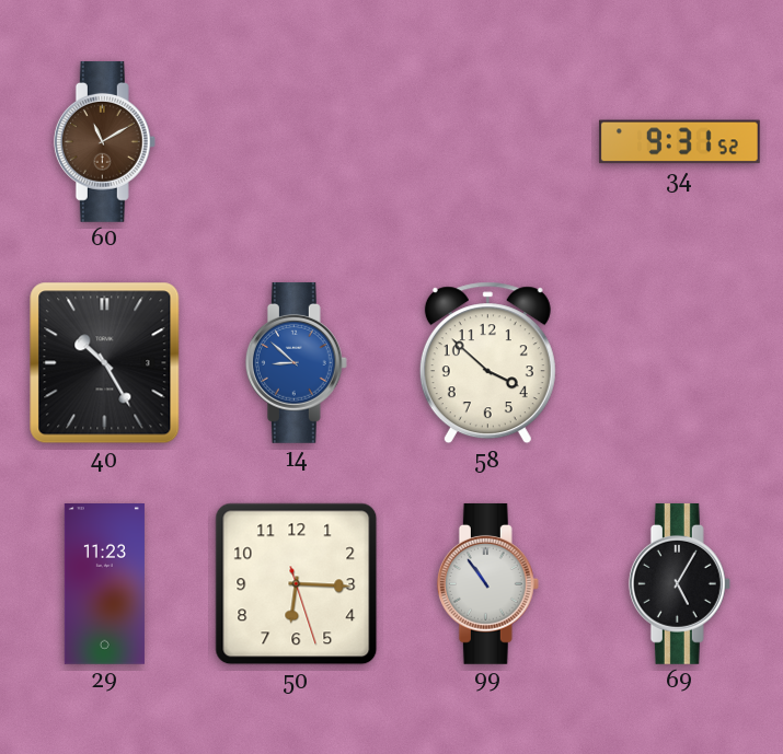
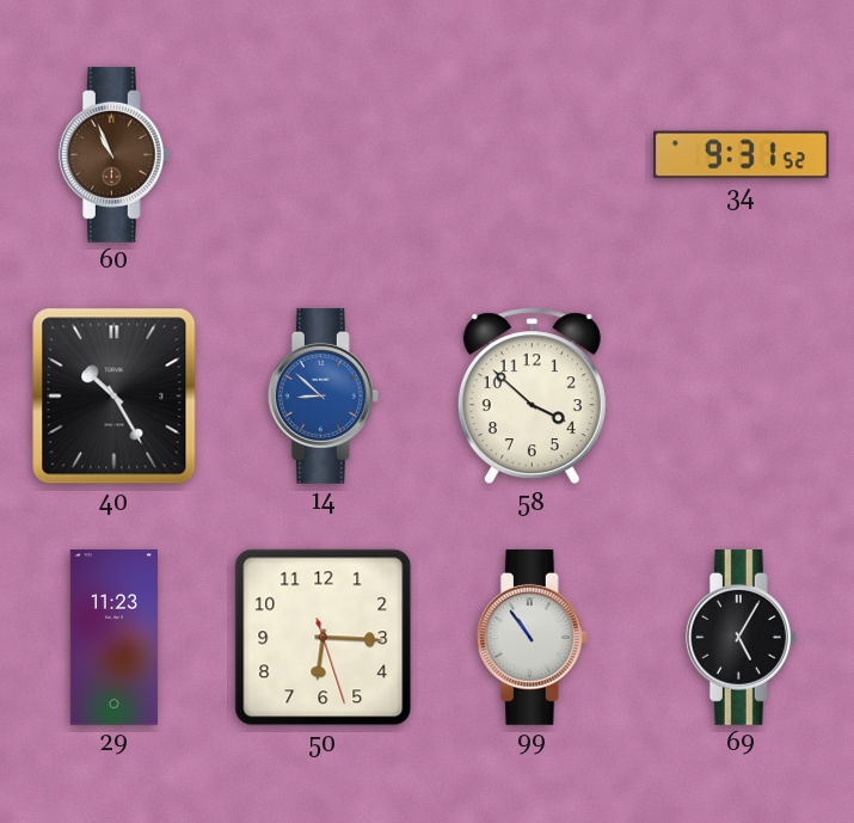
60: 11:10 -> 10:56
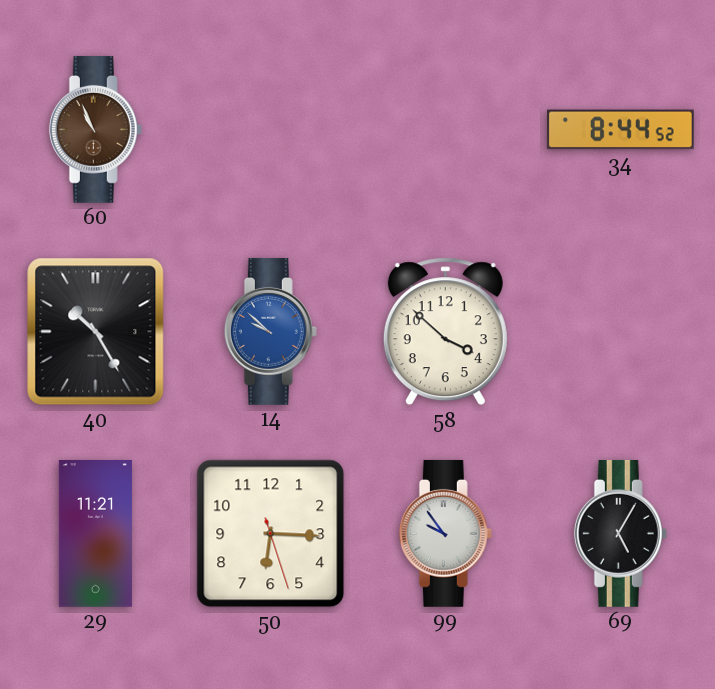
34: 9:31 -> 8:44
14: 8:52 -> 9:52
29: 11:23 -> 11:21
99: 10:54 -> 9:54
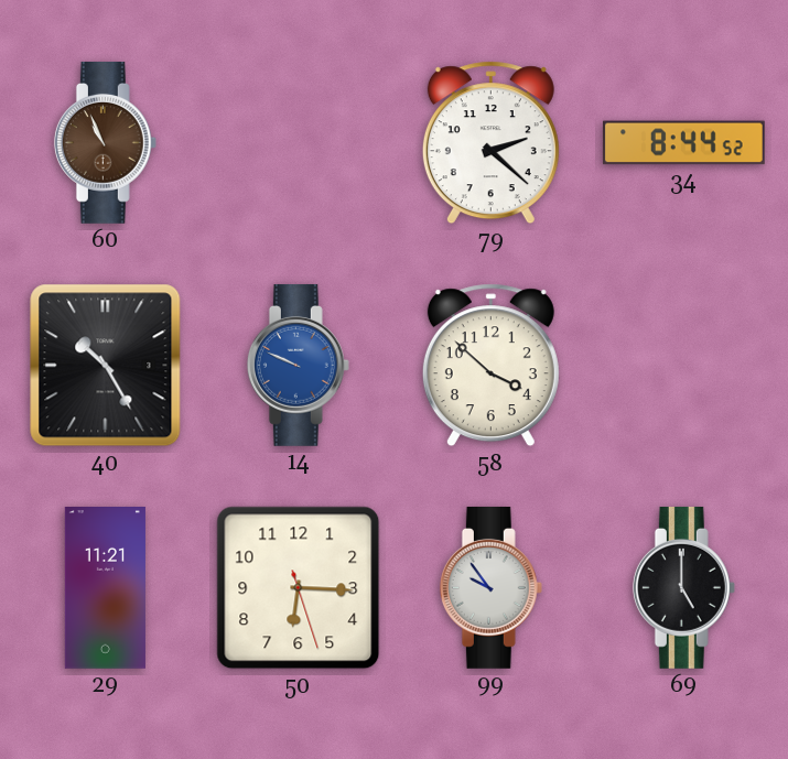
79: none -> 2:22
14: 9:52 -> 9:49
69: 5:05 -> 5:00
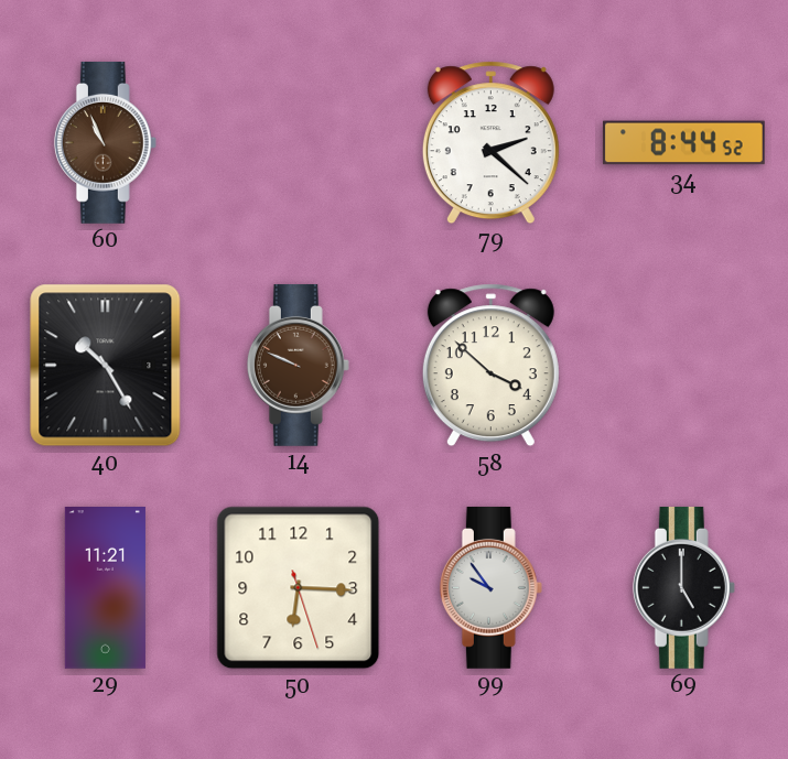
14 dial: blue -> brown
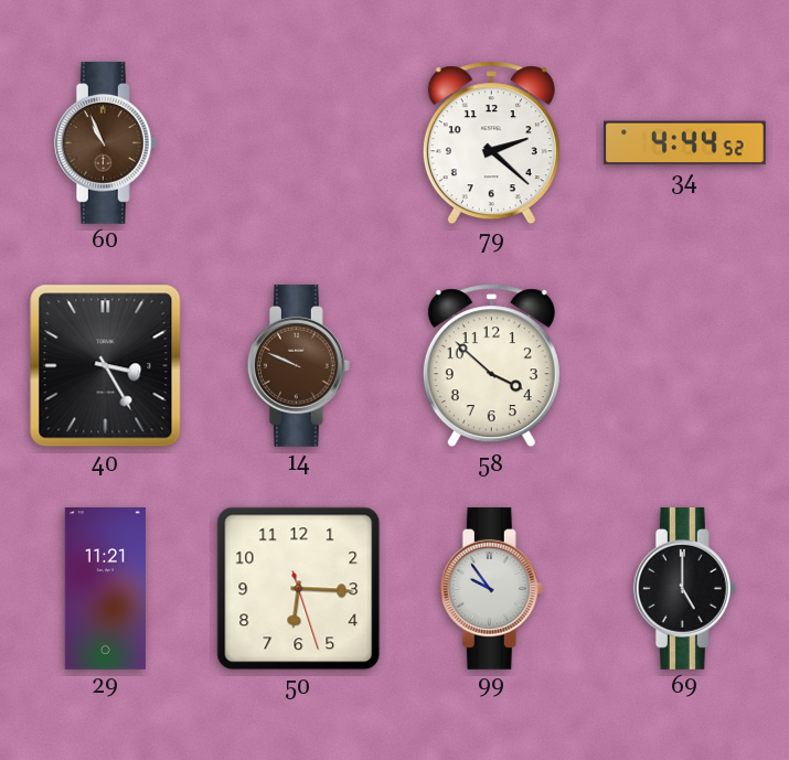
34: 8:44 -> 4:44
40: 10:25 -> 3:25
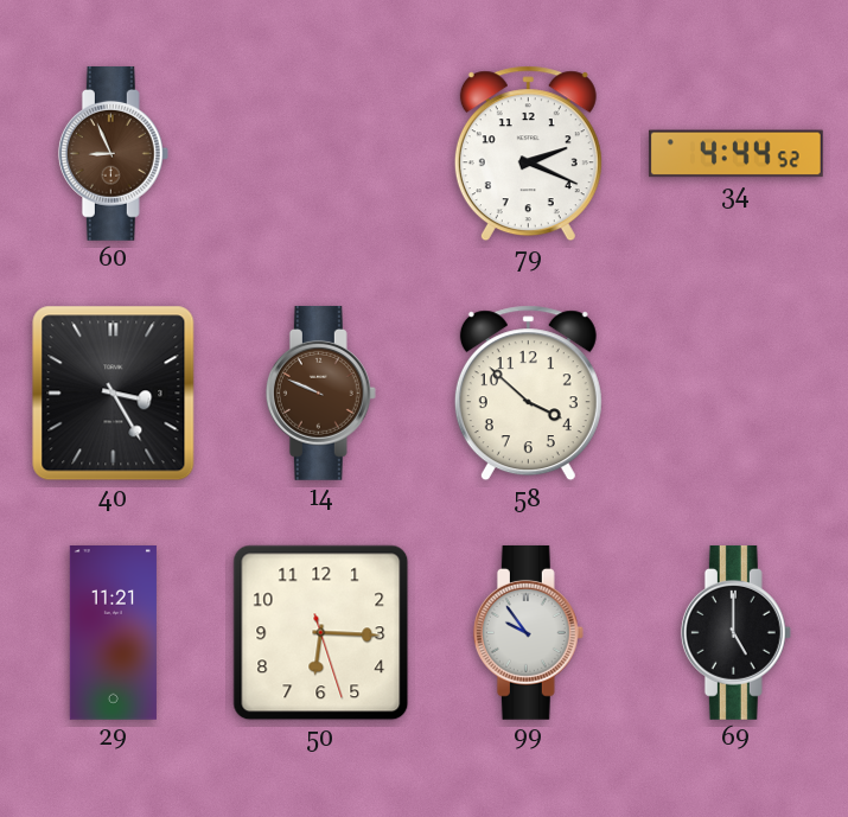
60: 10:56 -> 8:56
79: 2:22 -> 2:19
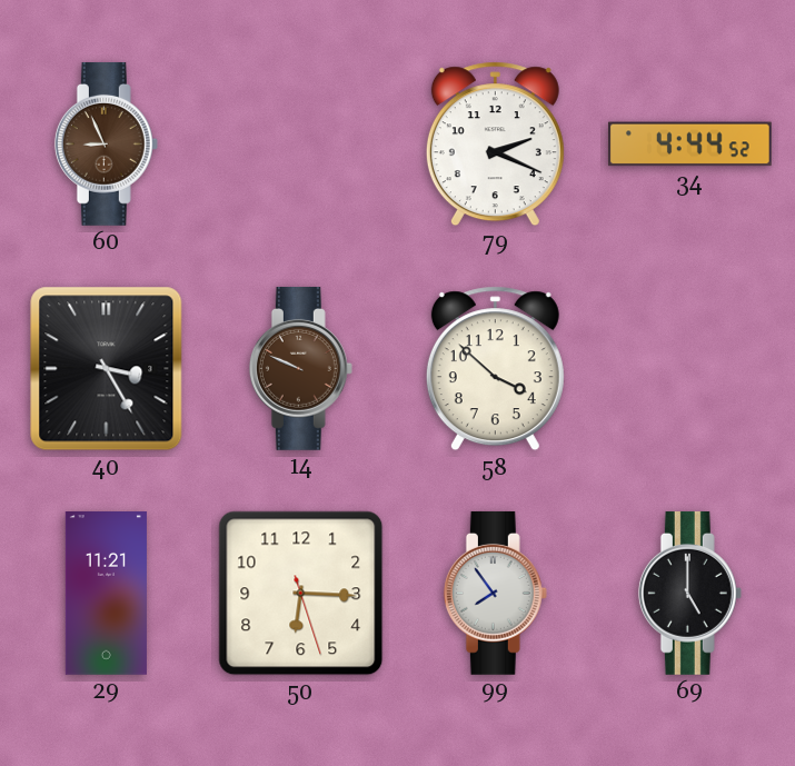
99: 9:54 -> 7:54
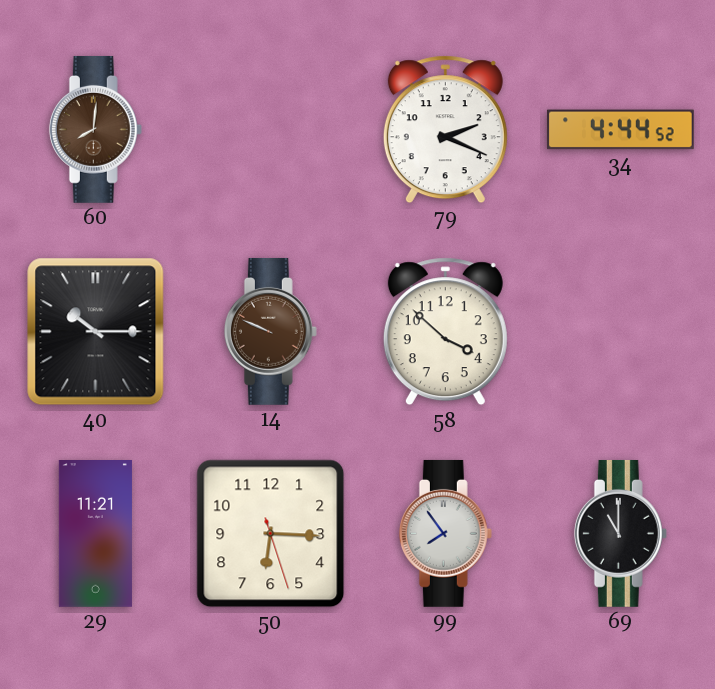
60: 8:56 -> 8:01
40: 3:25 -> 10:15
69: 5:00 -> 11:00
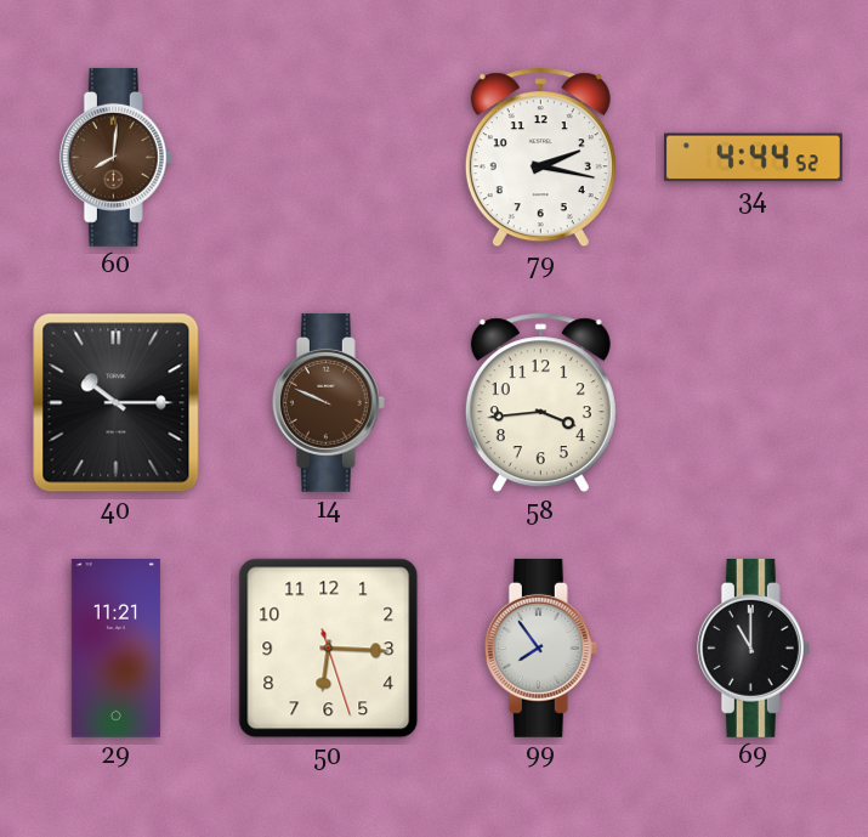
79: 2:19 -> 2:17
58: 3:52 -> 3:44
